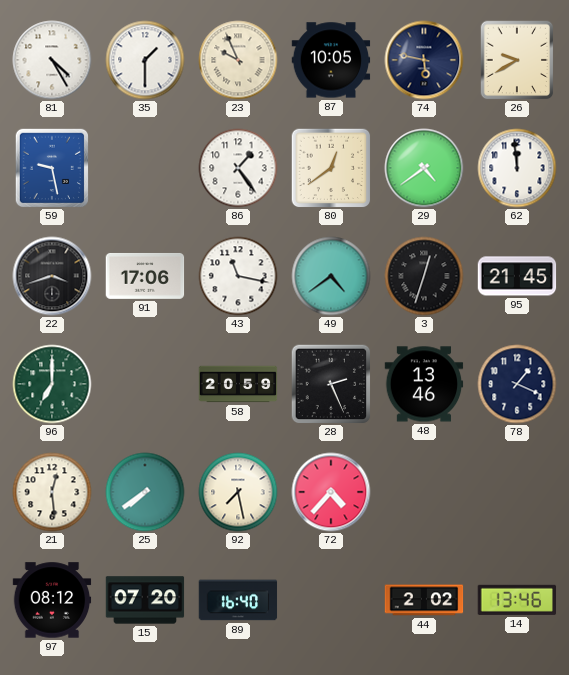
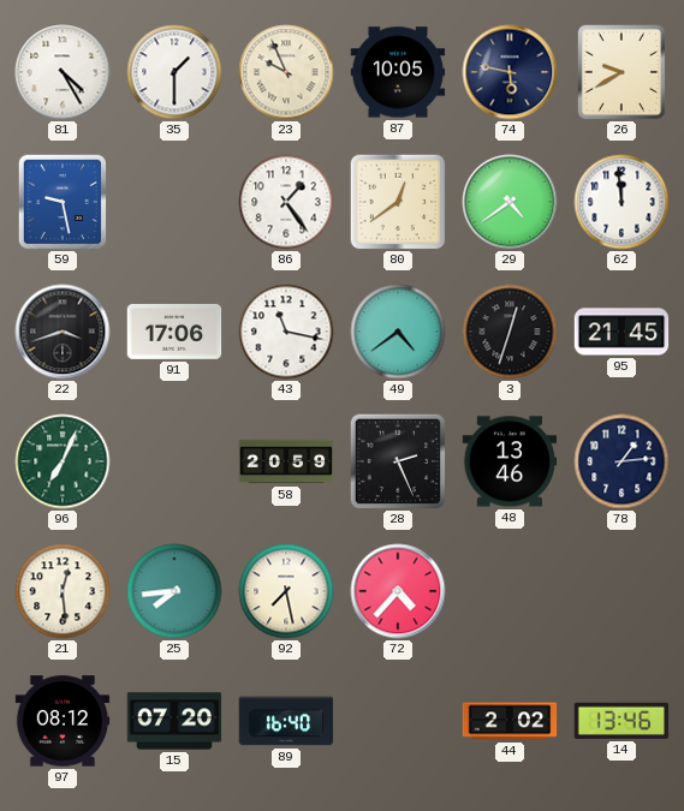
96: 7:00 -> 7:04
78: 1:19 -> 1:14
25: 7:39 -> 7:44
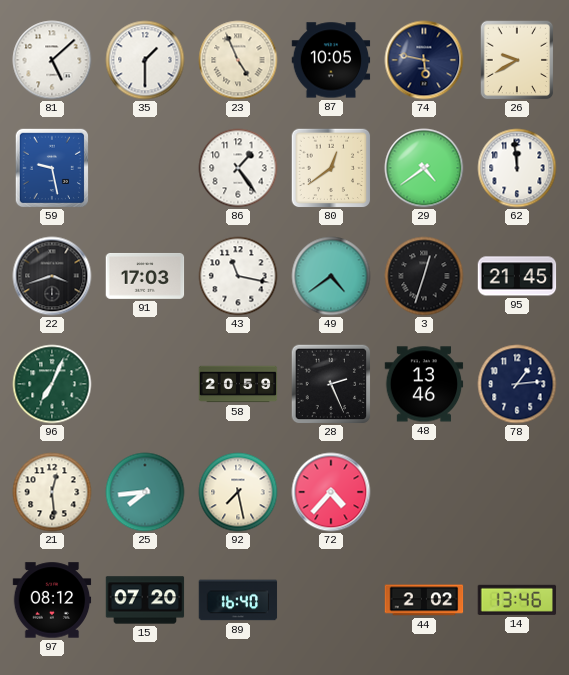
81: 4:25 -> 5:08
23: 9:56 -> 4:56
91: 17:06 -> 17:03
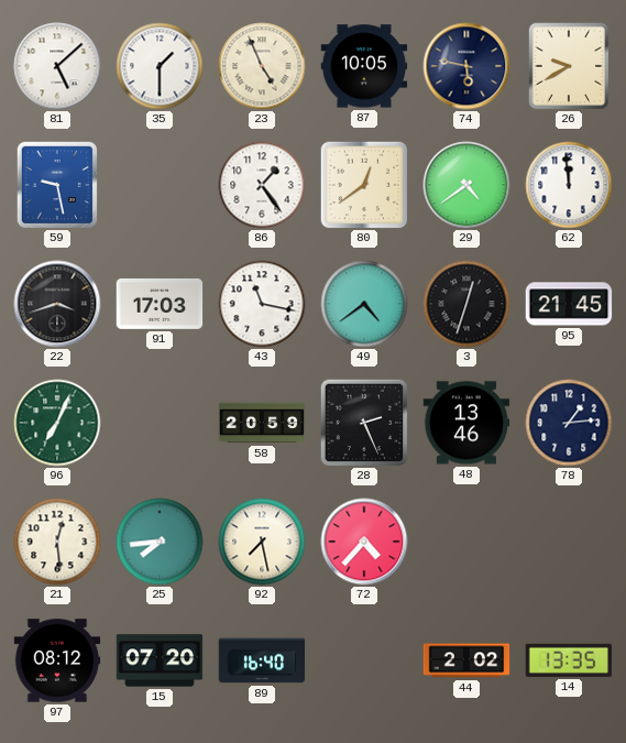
14: 13:46 -> 13:35
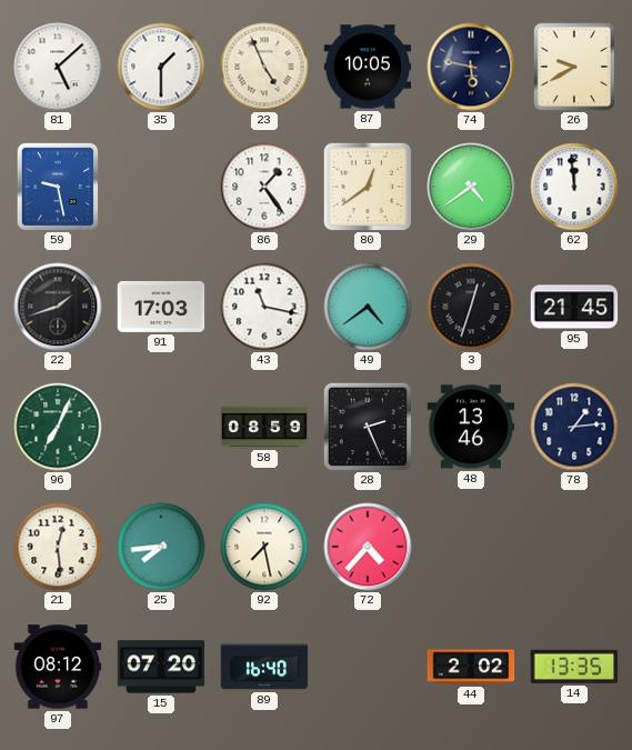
22: 3:42 -> 1:42
58: 20:59 -> 08:59
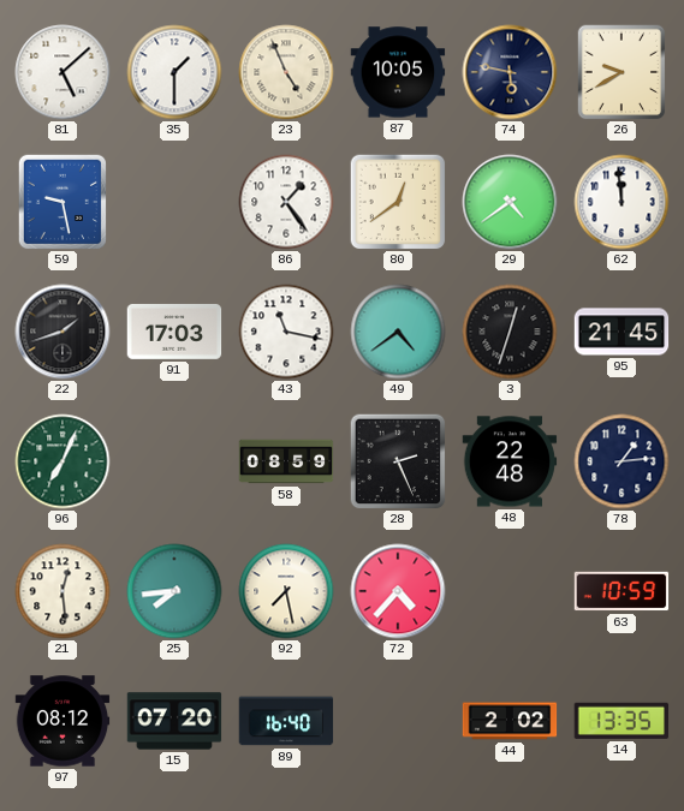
48: 13:46 -> 22:48
63: none -> 10:59
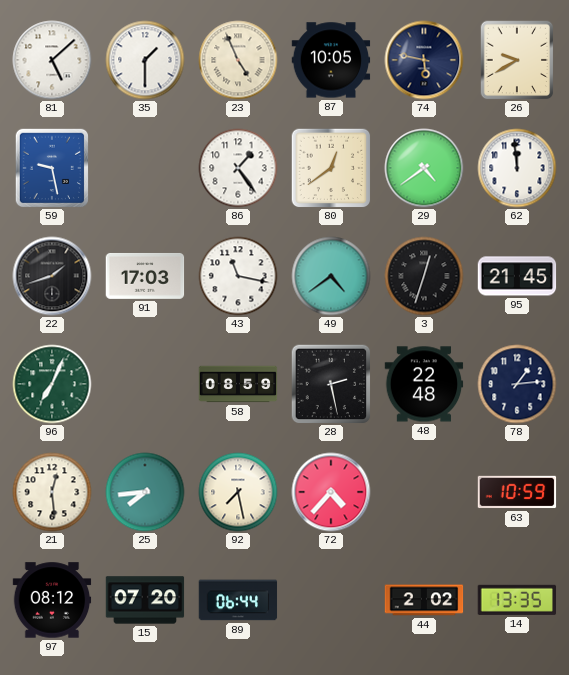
28: 2:26 -> 2:28
89: 16:40 -> 06:44
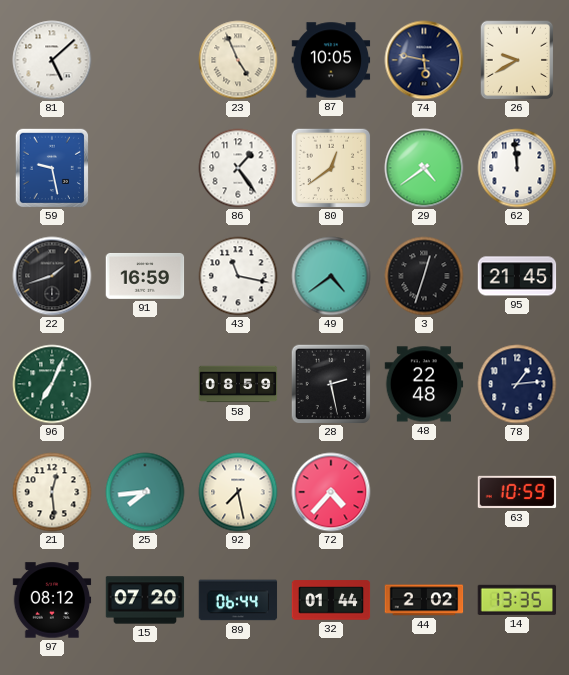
35: 1:30 -> none
91: 17:03 -> 16:59
32: none -> 01:44
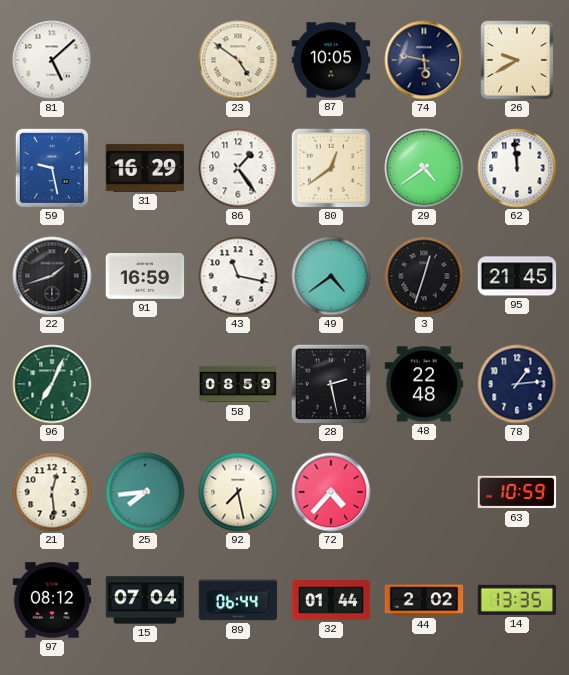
23: 4:56 -> 4:51
31: none -> 16:29
15: 07:20 -> 07:04
